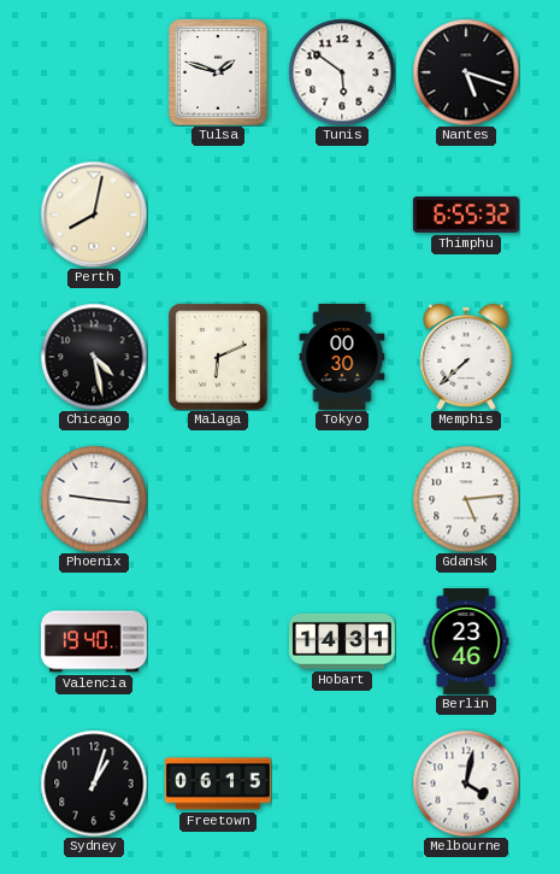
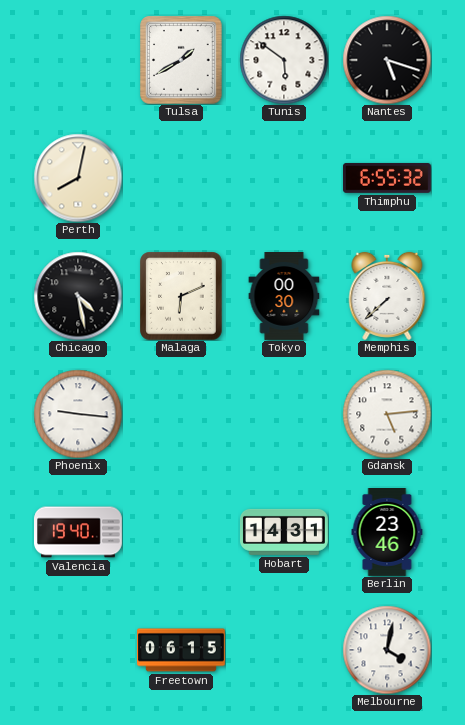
Tulsa: 1:48 -> 1:40
Sydney: 1:03 -> none
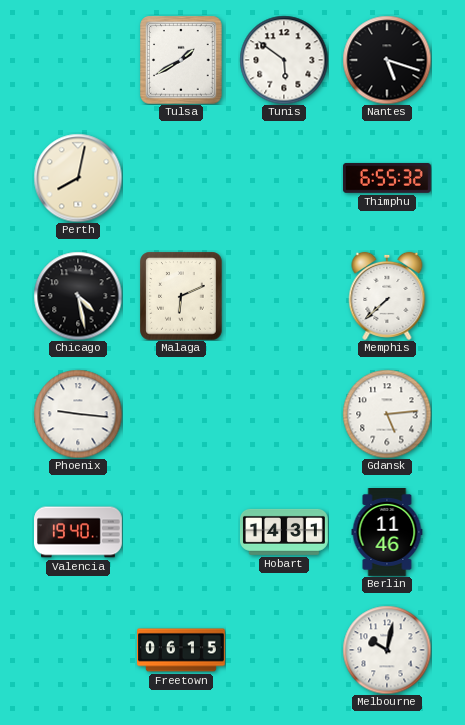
Tokyo: 00:30 -> none
Berlin: 23:46 -> 11:46
Melbourne: 4:02 -> 10:02
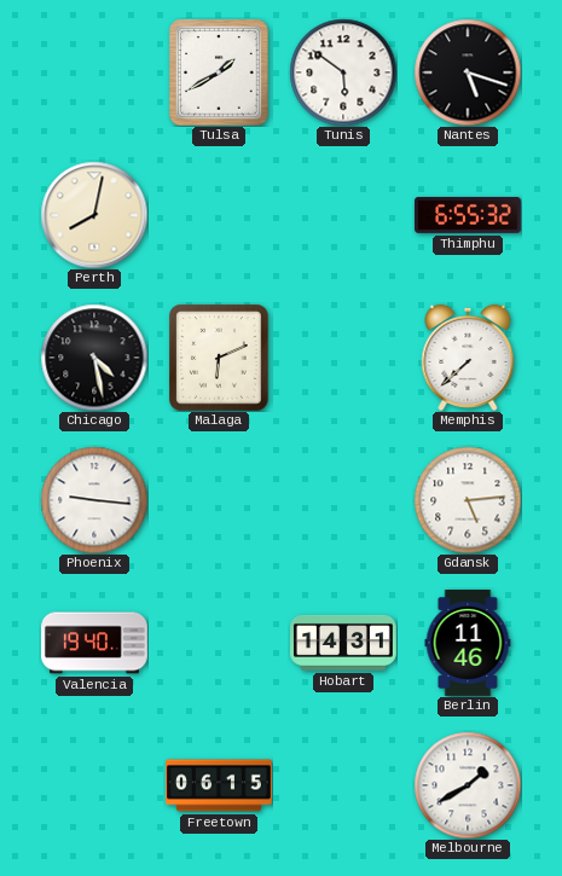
Melbourne: 10:02 -> 1:40
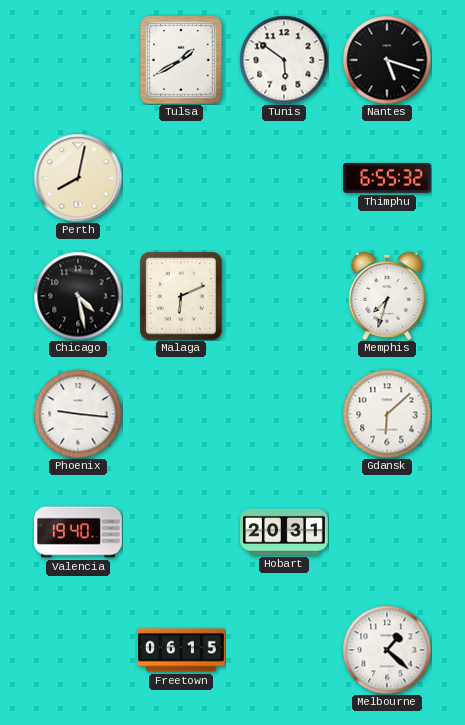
Memphis: 7:38 -> 7:33
Gdansk: 5:14 -> 6:08
Hobart: 14:31 -> 20:31
Berlin: 11:46 -> none
Melbourne: 1:40 -> 1:22
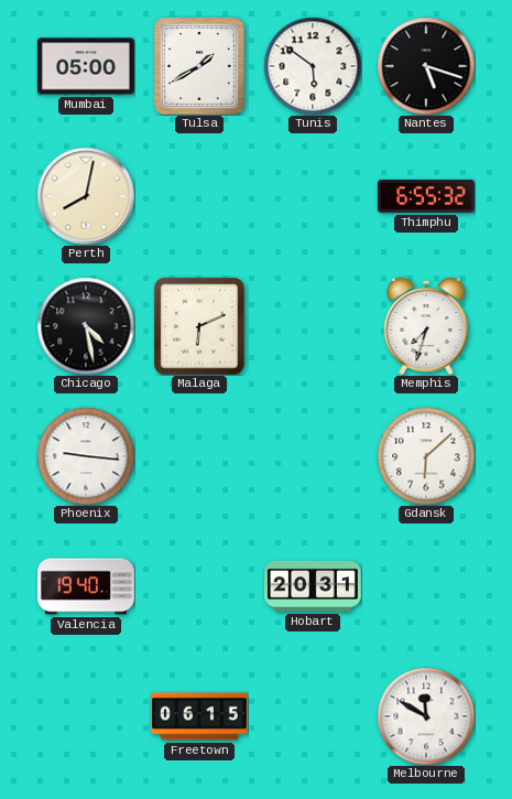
Mumbai: none -> 05:00
Melbourne: 1:22 -> 11:50
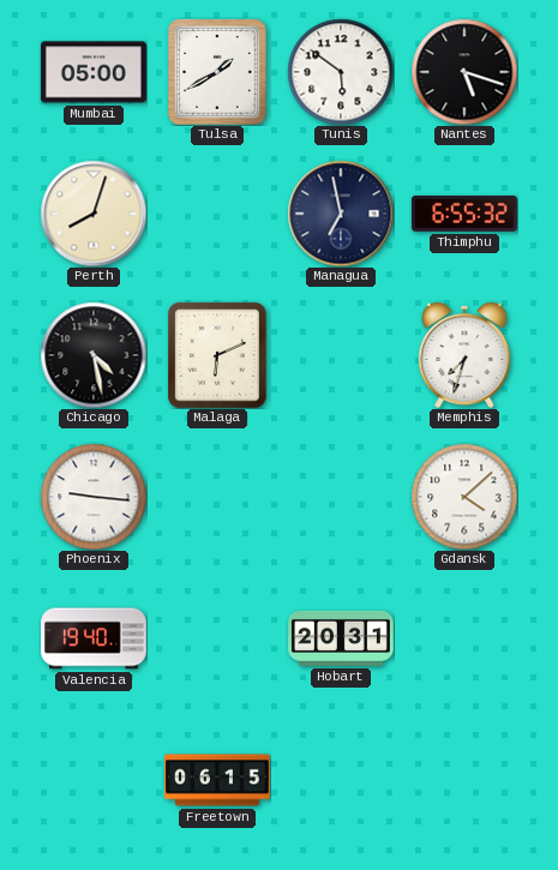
Perth: 8:02 -> 8:03
Managua: none -> 6:58
Gdansk: 6:08 -> 4:08
Melbourne: 11:50 -> none
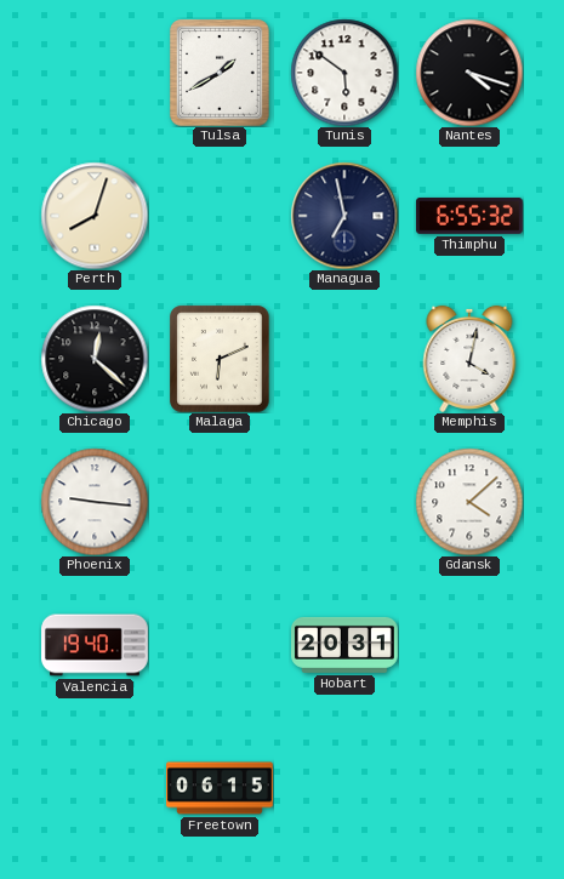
Mumbai: 05:00 -> none
Nantes: 5:18 -> 4:18
Chicago: 4:28 -> 12:22
Memphis: 7:33 -> 4:02
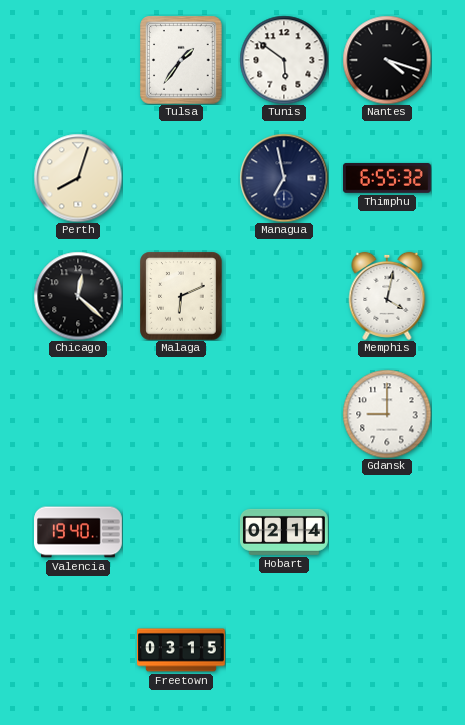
Tulsa: 1:40 -> 1:36
Phoenix: 9:16 -> none
Gdansk: 4:08 -> 9:00
Hobart: 20:31 -> 02:14
Freetown: 06:15 -> 03:15
